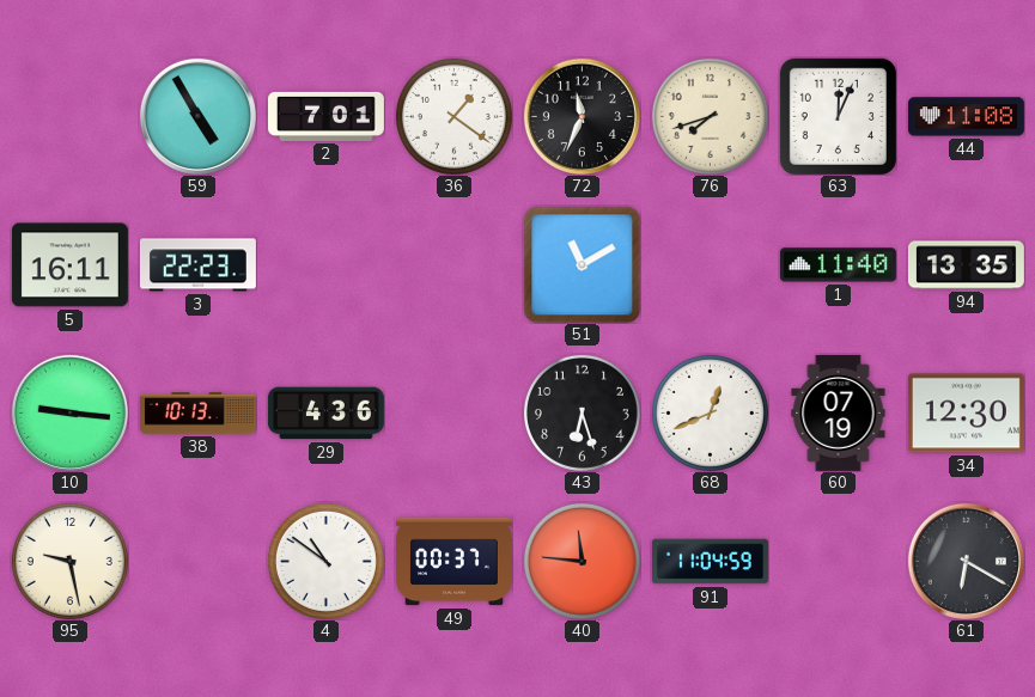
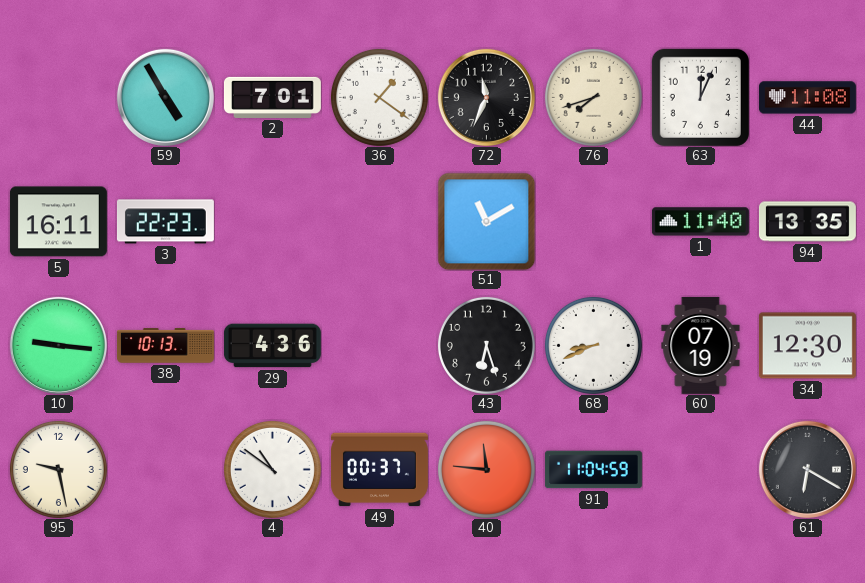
68: 12:41 -> 8:41
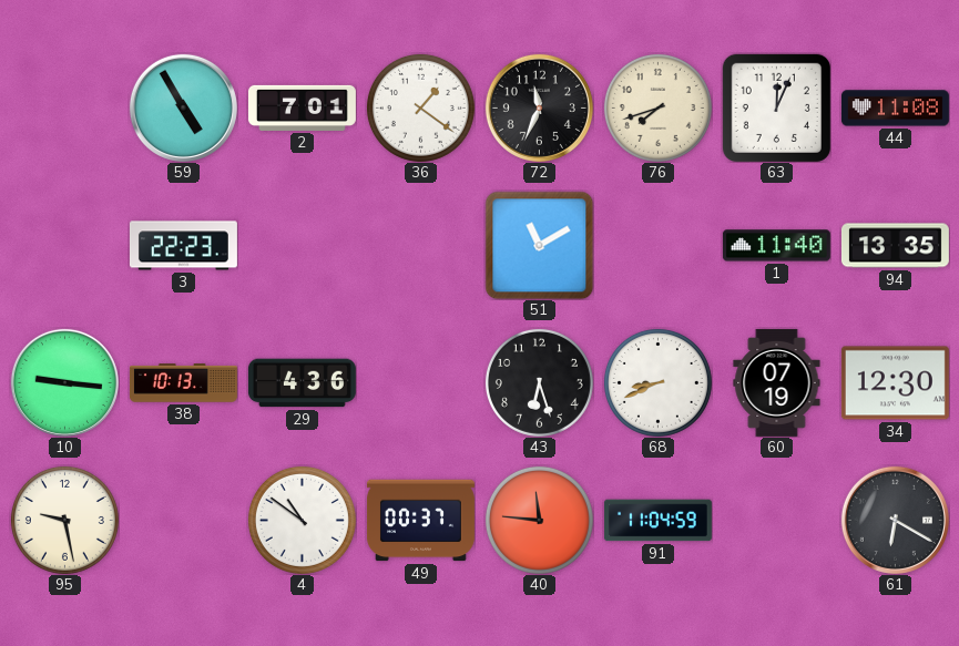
5: 16:11 -> none
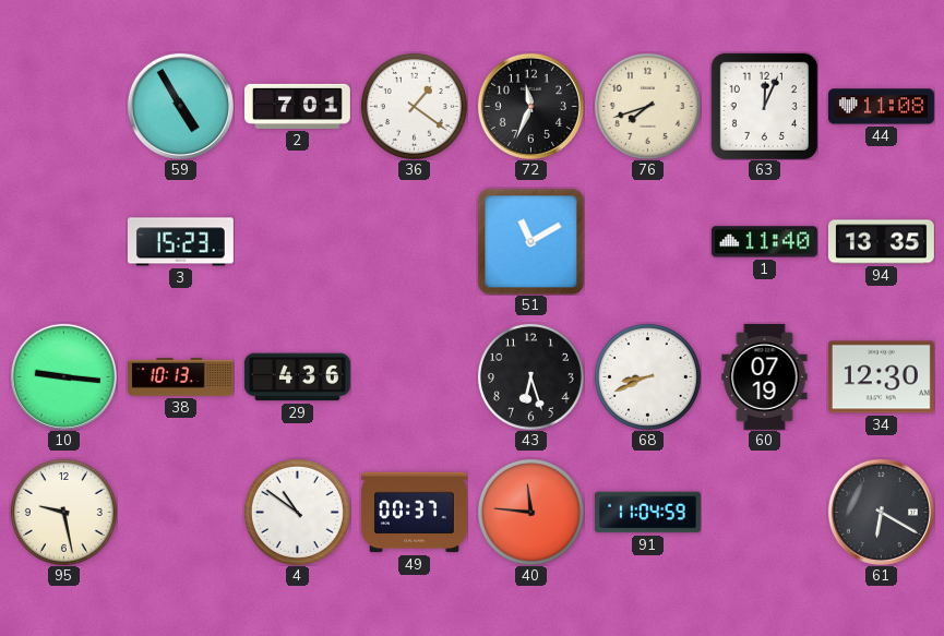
3: 22:23 -> 15:23
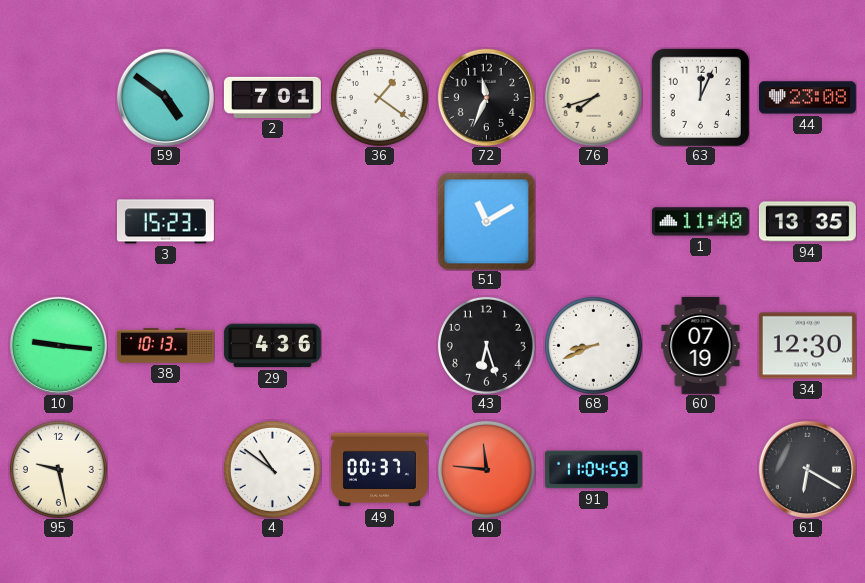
59: 4:55 -> 4:51
44: 11:08 -> 23:08
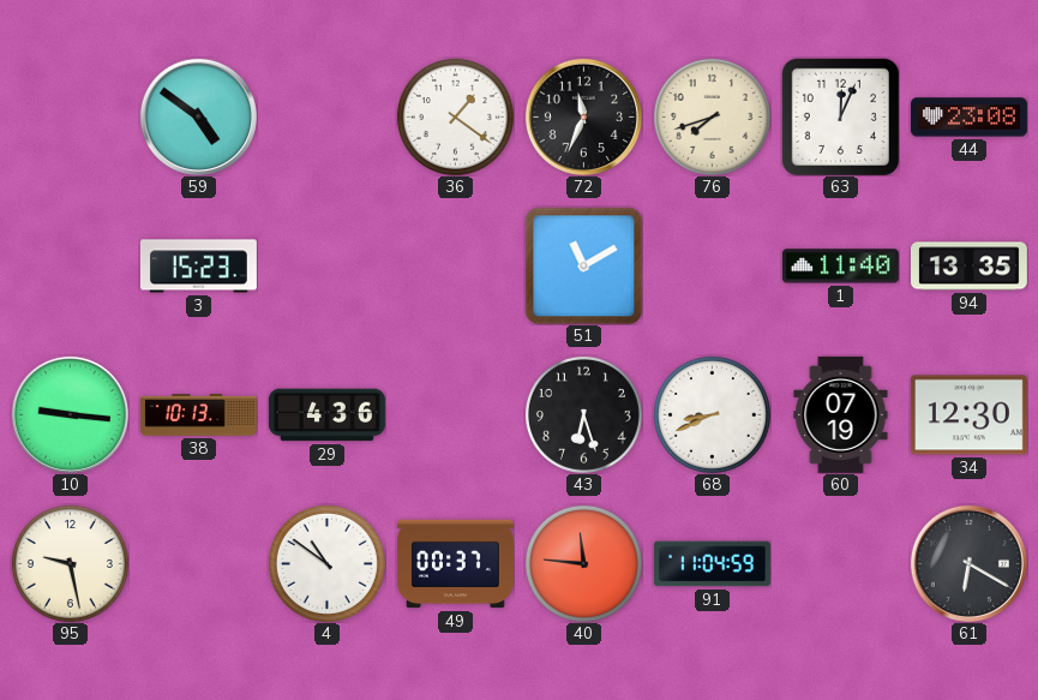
2: 7:01 -> none
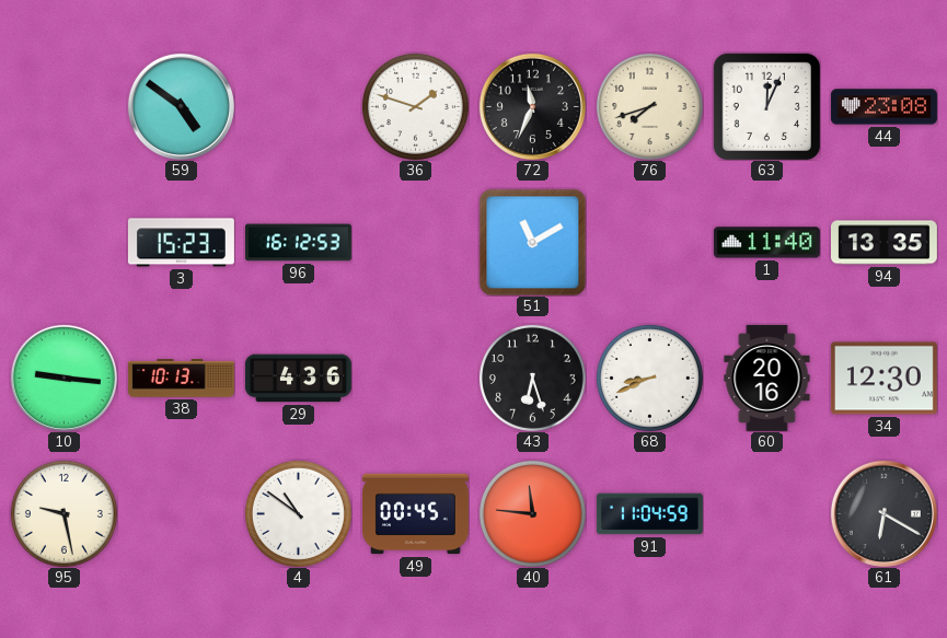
36: 1:21 -> 1:48
96: none -> 16:12
60: 07:19 -> 20:16
49: 00:37 -> 00:45
